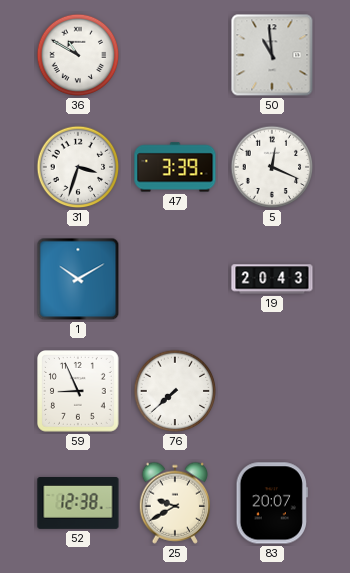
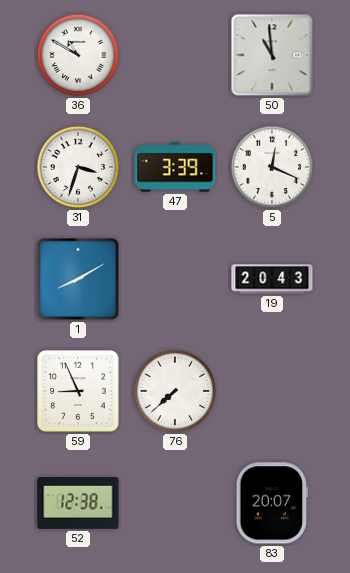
1: 10:10 -> 8:10
25: 9:40 -> none
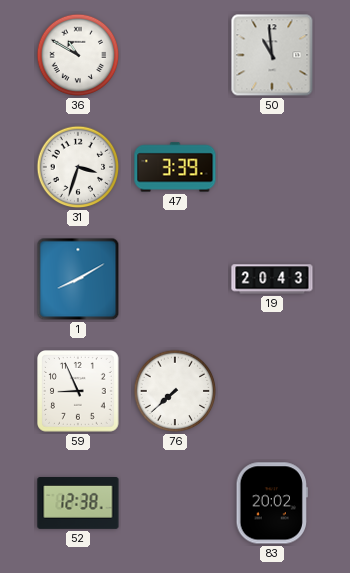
5: 12:19 -> none
83: 20:07 -> 20:02
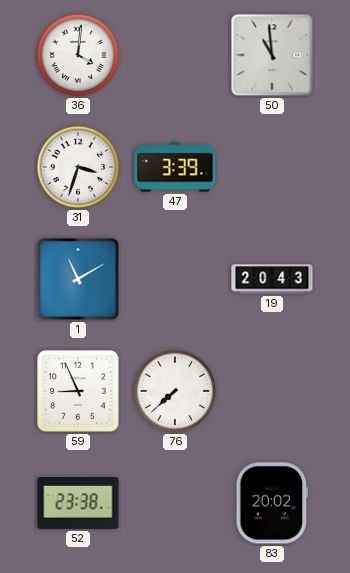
36: 10:50 -> 4:01
1: 8:10 -> 11:10
52: 12:38 -> 23:38
